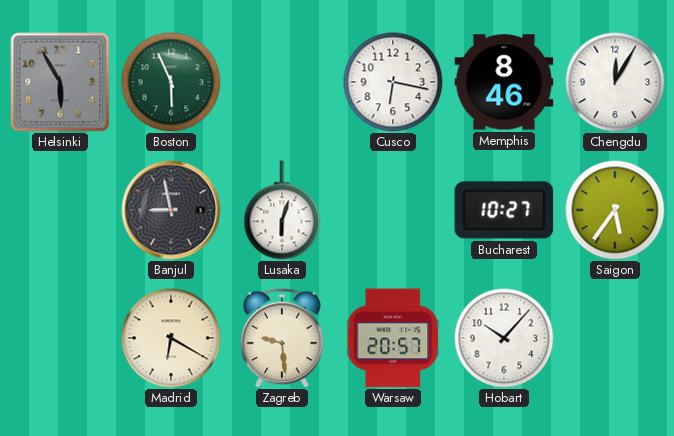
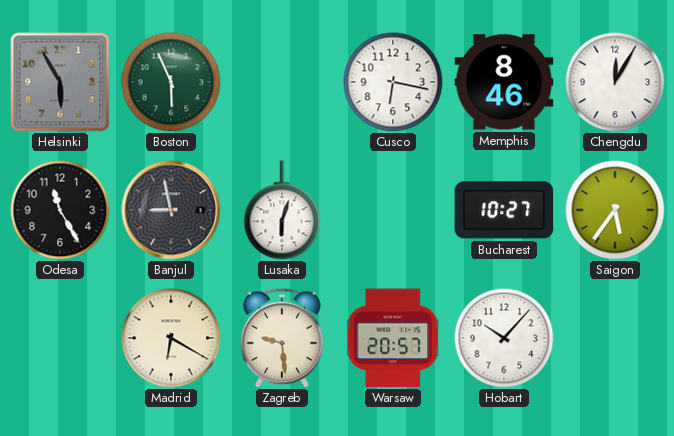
Odesa: none -> 11:25
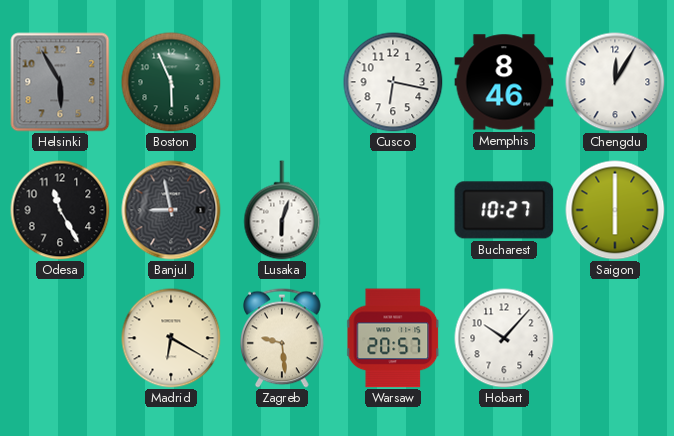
Saigon: 5:36 -> 6:00
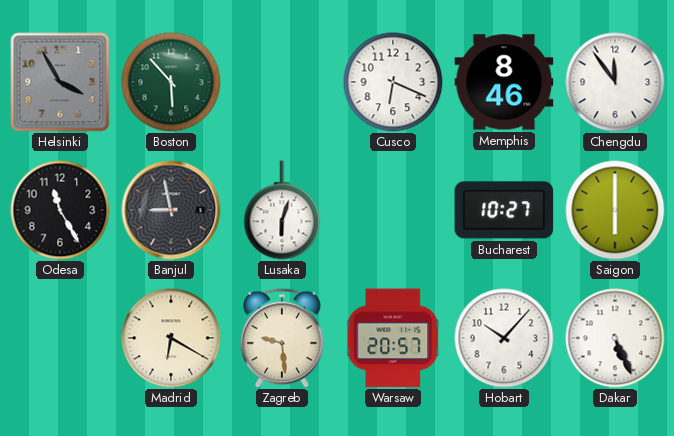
Helsinki: 5:55 -> 3:55
Boston: 5:56 -> 5:53
Cusco: 6:17 -> 6:19
Chengdu: 12:05 -> 11:54
Dakar: none -> 5:26
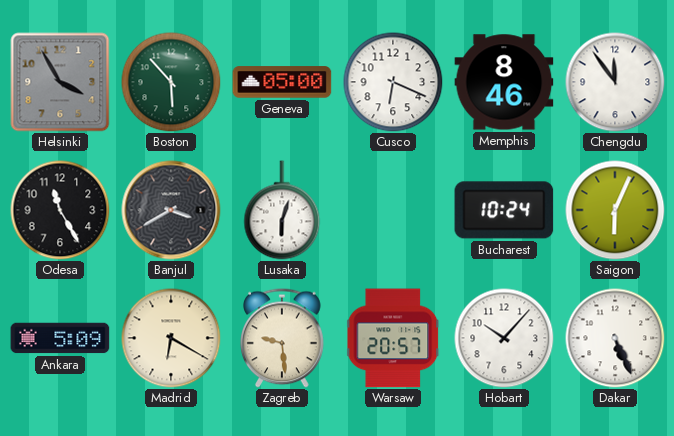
Geneva: none -> 05:00
Banjul: 8:58 -> 3:40
Bucharest: 10:27 -> 10:24
Saigon: 6:00 -> 6:04
Ankara: none -> 5:09
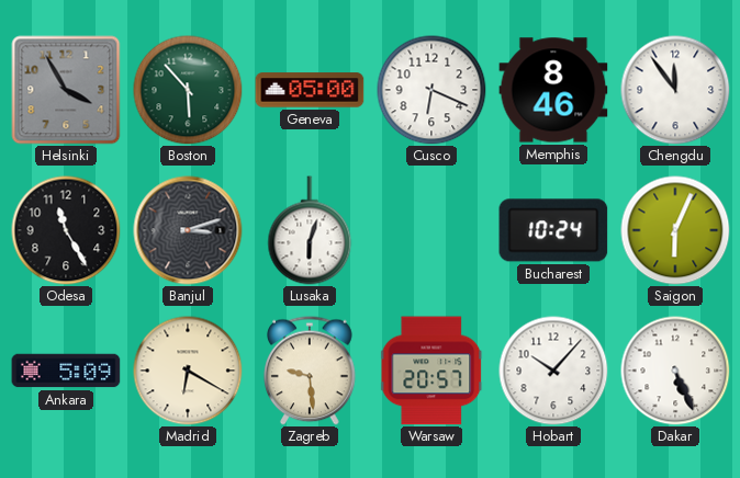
Banjul: 3:40 -> 3:12
